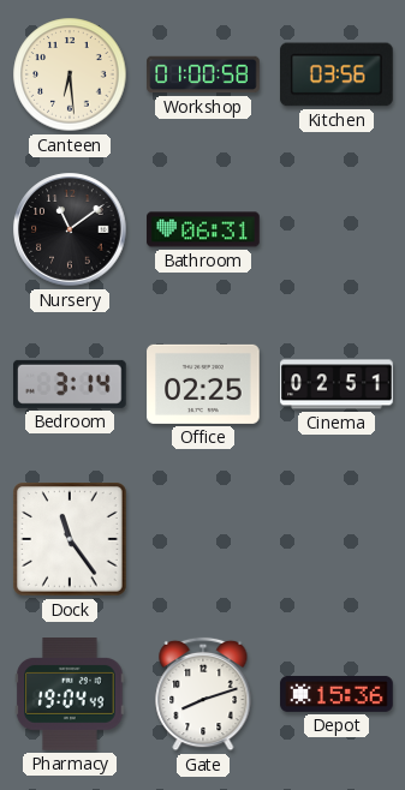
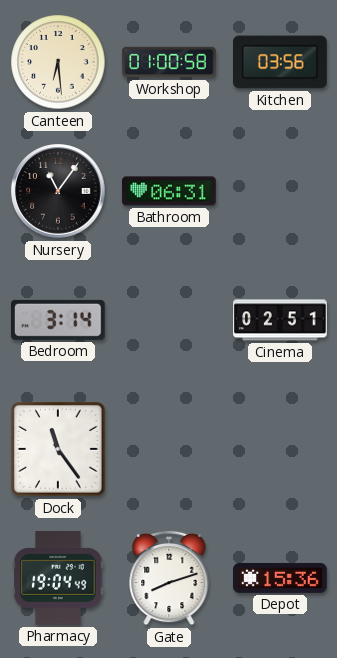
Nursery: 11:09 -> 11:06
Office: 02:25 -> none
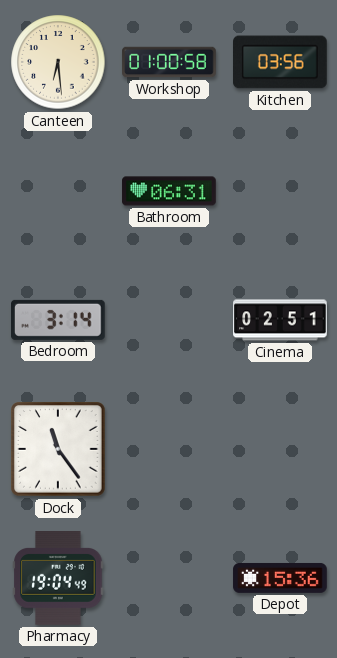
Nursery: 11:06 -> none
Gate: 8:12 -> none
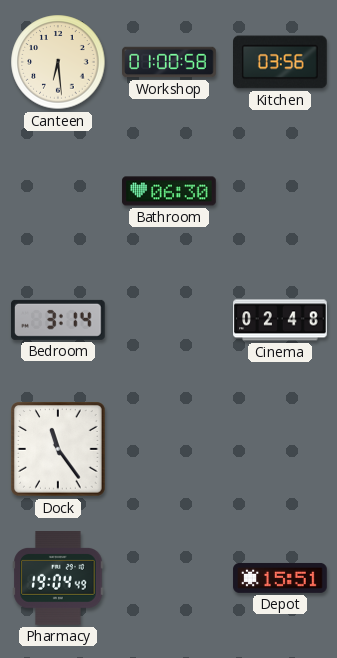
Bathroom: 06:31 -> 06:30
Cinema: 02:51 -> 02:48
Depot: 15:36 -> 15:51
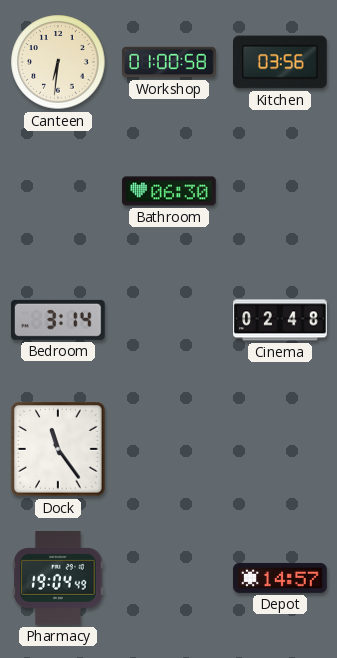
Canteen: 6:29 -> 6:31
Depot: 15:51 -> 14:57
